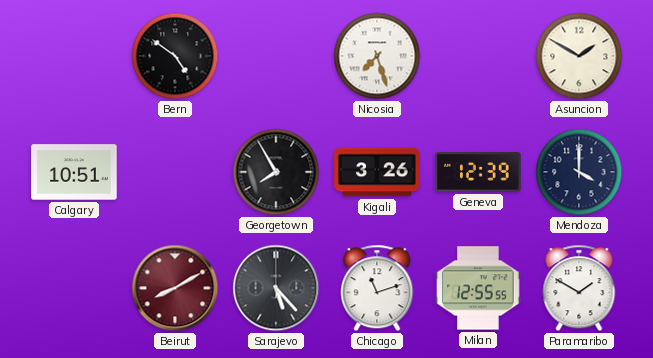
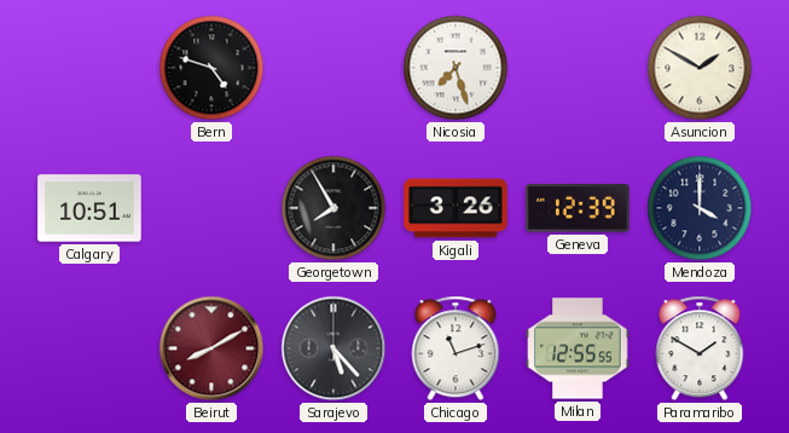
Bern: 4:51 -> 4:48
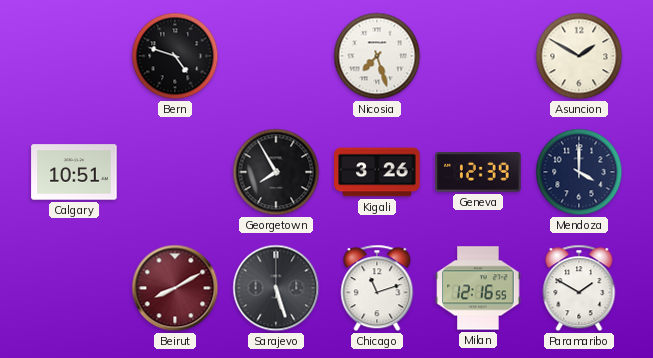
Sarajevo: 5:23 -> 5:27
Milan: 12:55 -> 12:16
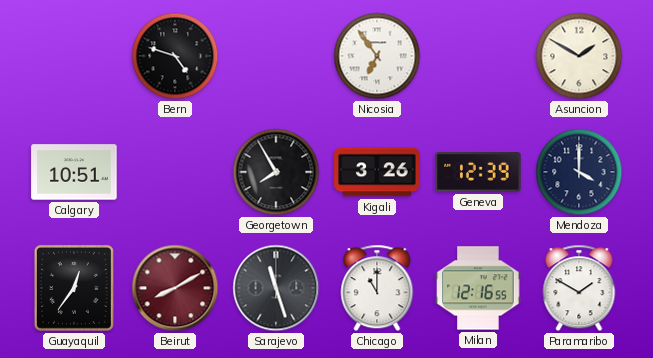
Nicosia: 7:27 -> 6:54
Guayaquil: none -> 12:36
Sarajevo: 5:27 -> 11:27
Chicago: 11:12 -> 11:00
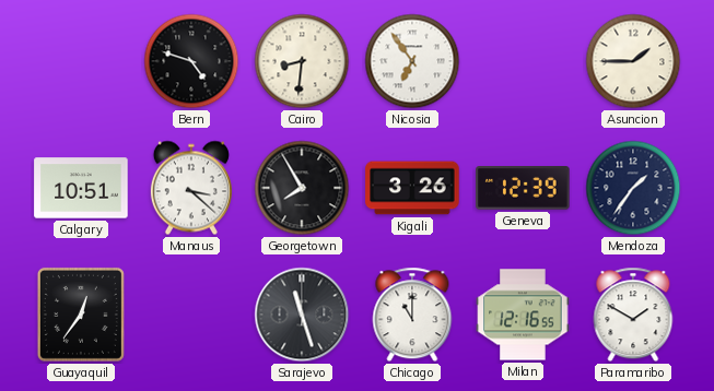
Cairo: none -> 8:31
Asuncion: 1:50 -> 1:45
Manaus: none -> 3:22
Mendoza: 4:00 -> 1:36
Beirut: 8:10 -> none
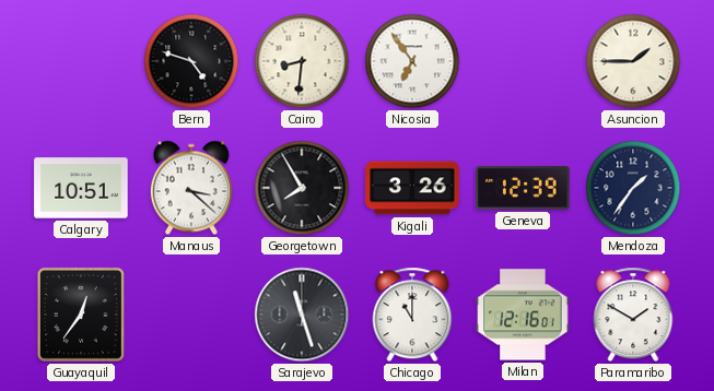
Milan: 12:16:55 -> 12:16:01
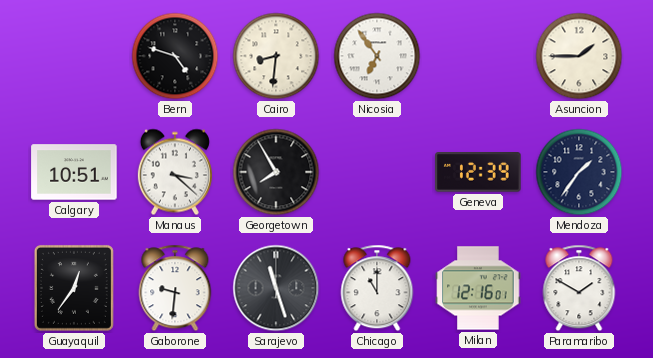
Kigali: 3:26 -> none
Gaborone: none -> 9:31
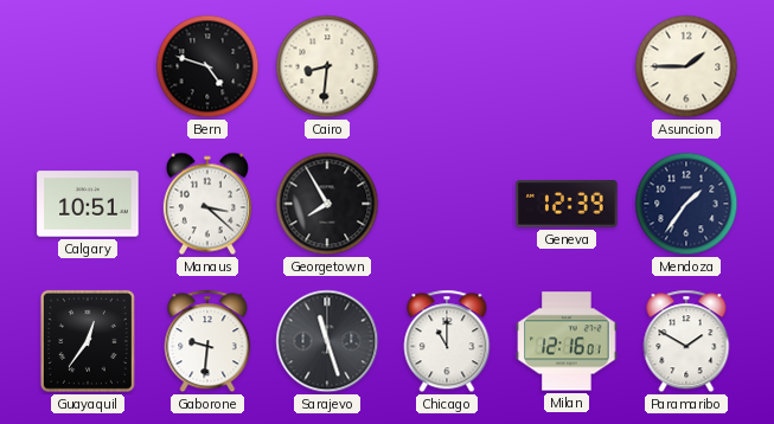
Nicosia: 6:54 -> none
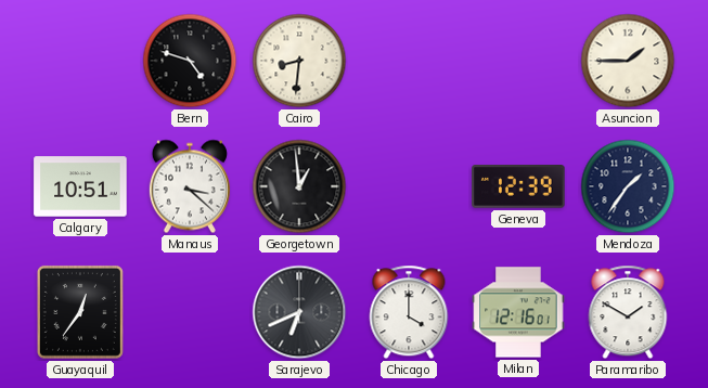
Georgetown: 7:55 -> 12:59
Gaborone: 9:31 -> none
Sarajevo: 11:27 -> 6:41
Chicago: 11:00 -> 4:00
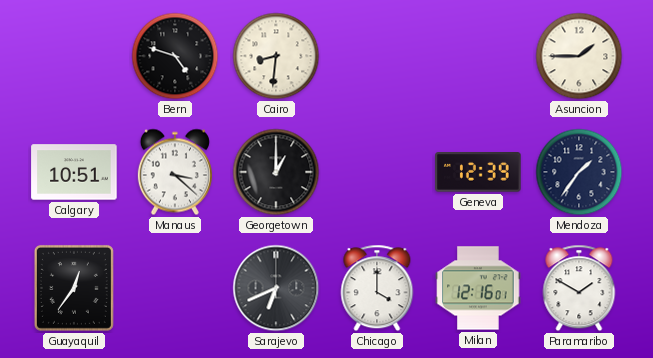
Georgetown: 12:59 -> 1:00
